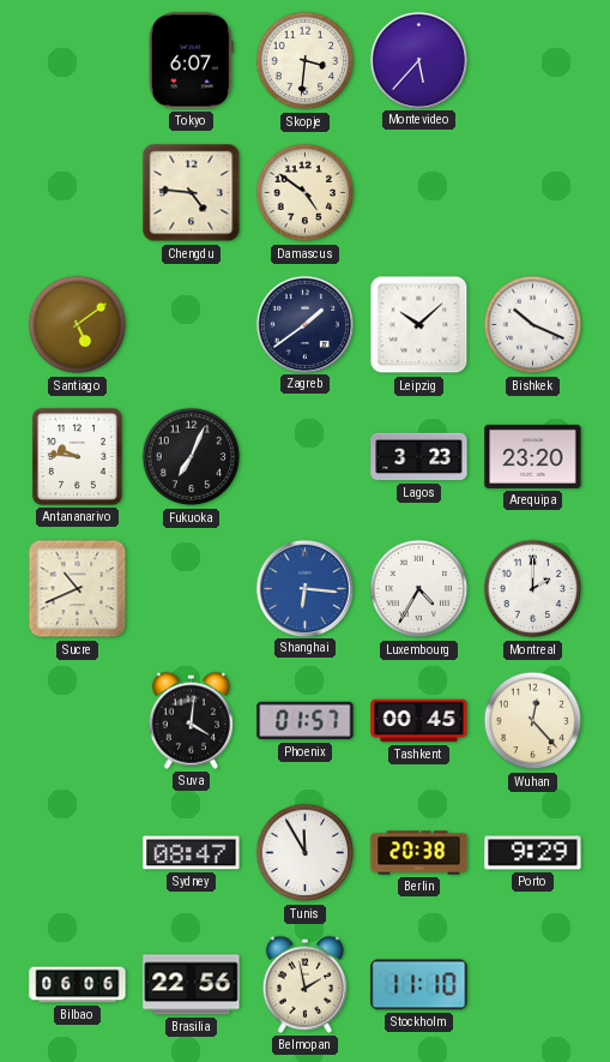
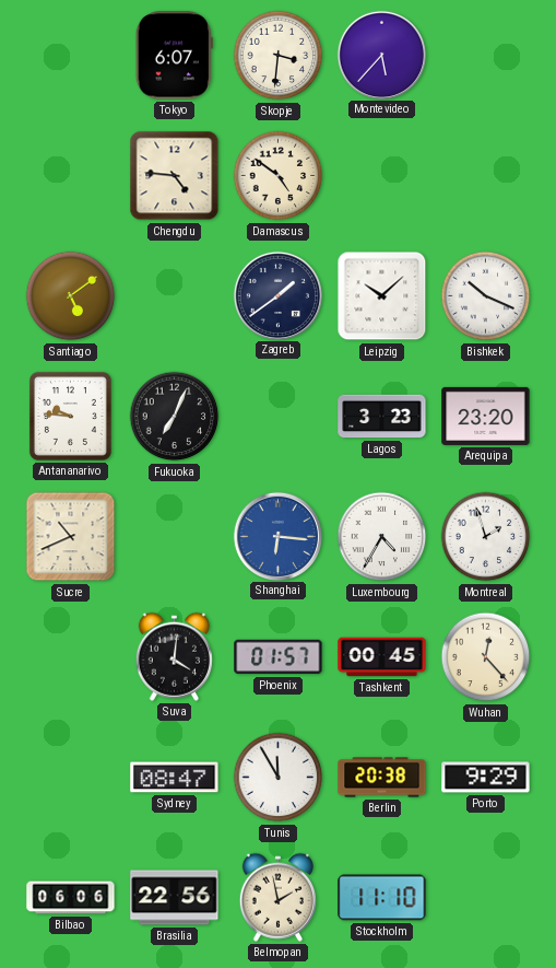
Montreal: 2:00 -> 1:57
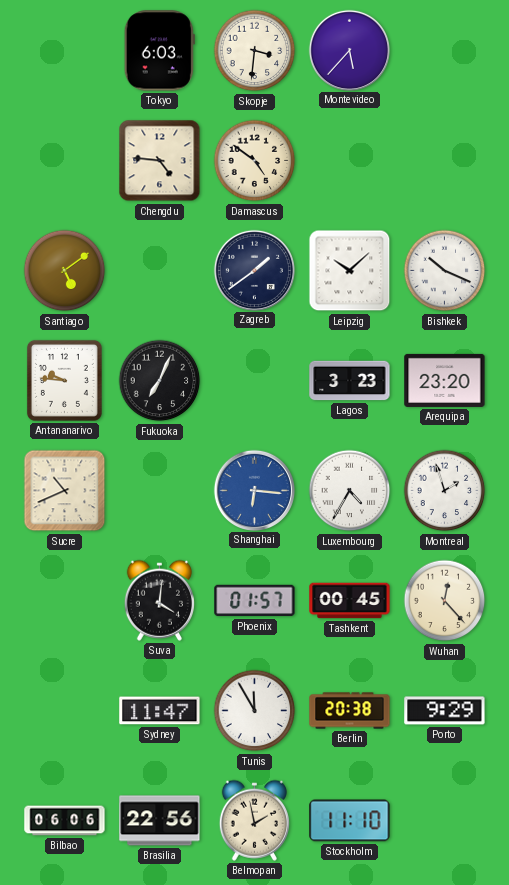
Tokyo: 6:07 -> 6:03
Sydney: 08:47 -> 11:47
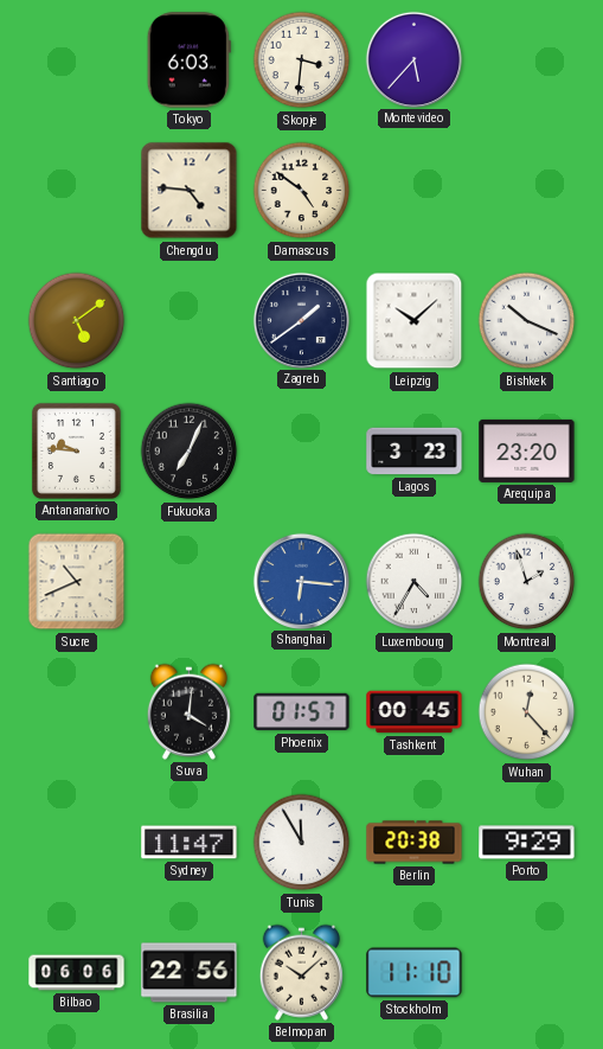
Belmopan: 1:58 -> 10:08
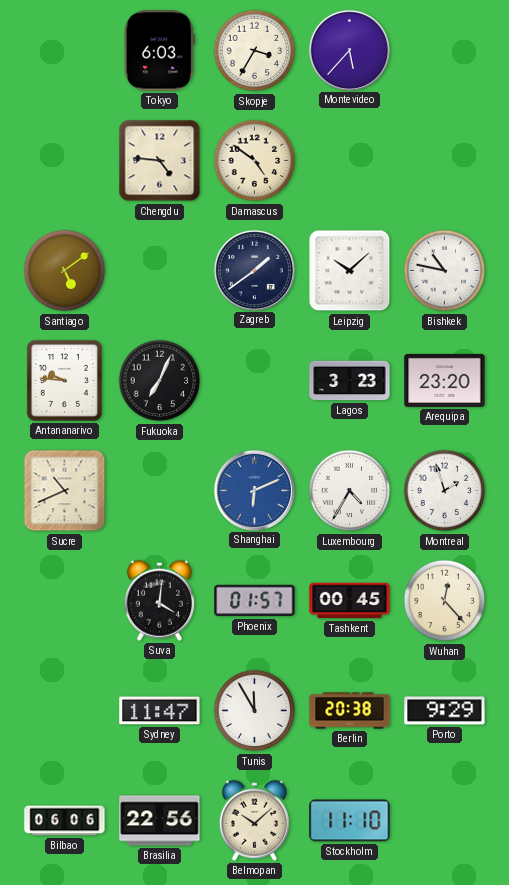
Skopje: 3:31 -> 3:35
Bishkek: 10:19 -> 10:47
Shanghai: 6:16 -> 6:11
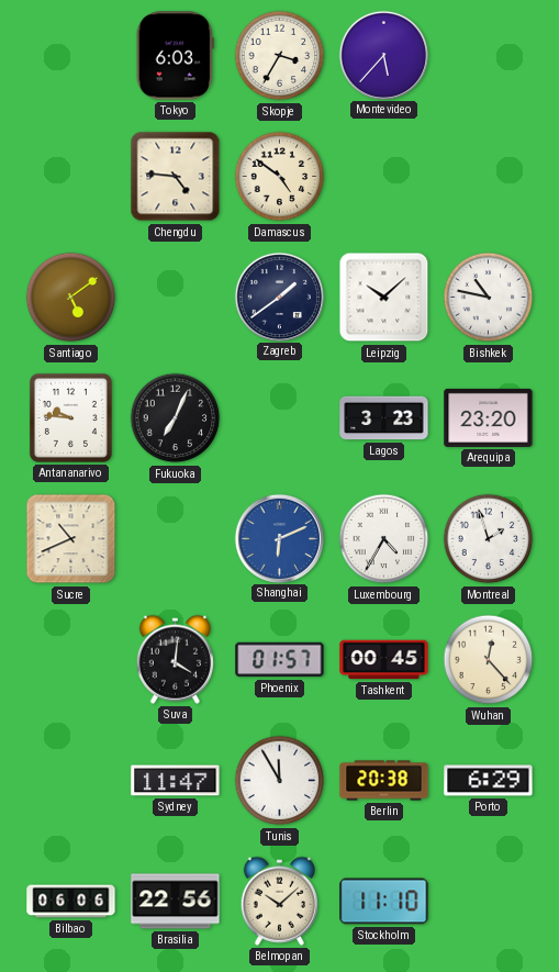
Porto: 9:29 -> 6:29
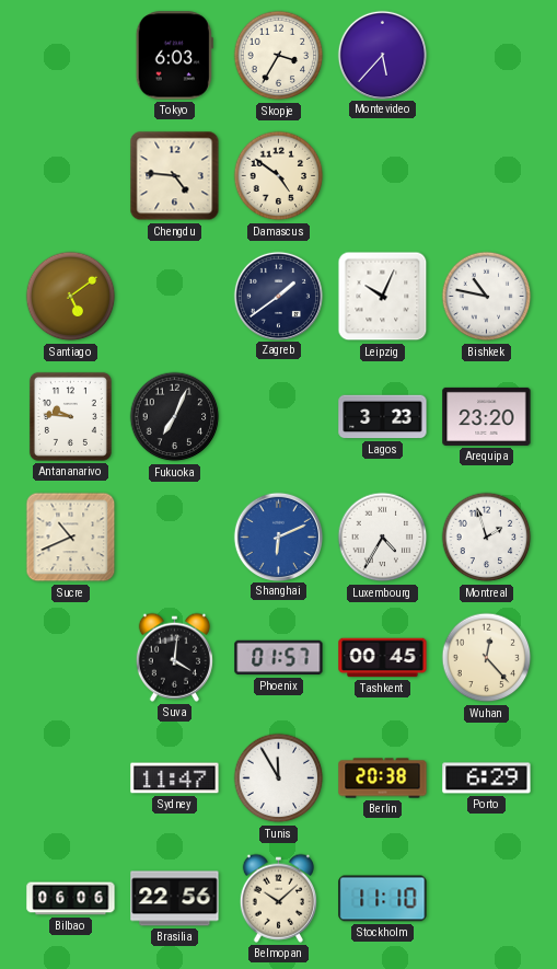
Leipzig: 10:08 -> 10:04
